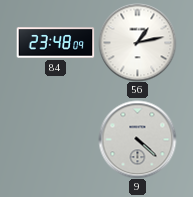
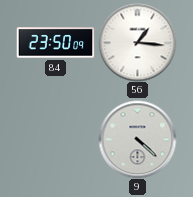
84: 23:48 -> 23:50
56: 1:13 -> 1:16
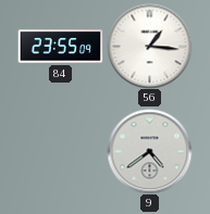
84: 23:50 -> 23:55
9: 4:22 -> 4:39
